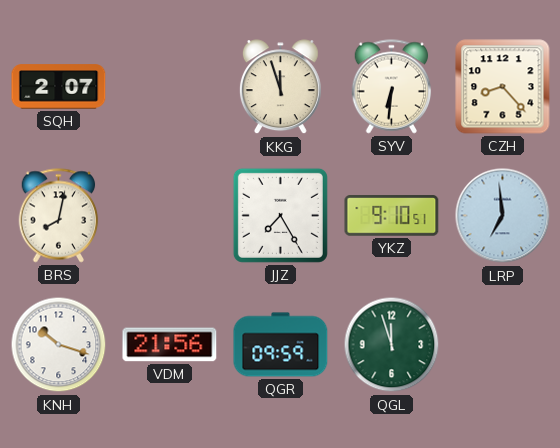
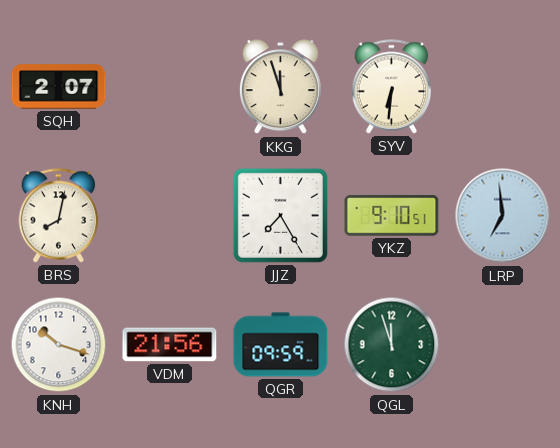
CZH: 8:23 -> none
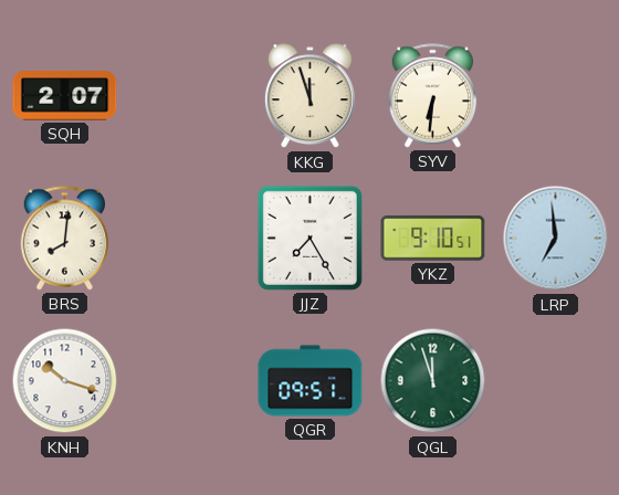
BRS: 8:02 -> 8:01
VDM: 21:56 -> none
QGR: 09:59 -> 09:51
